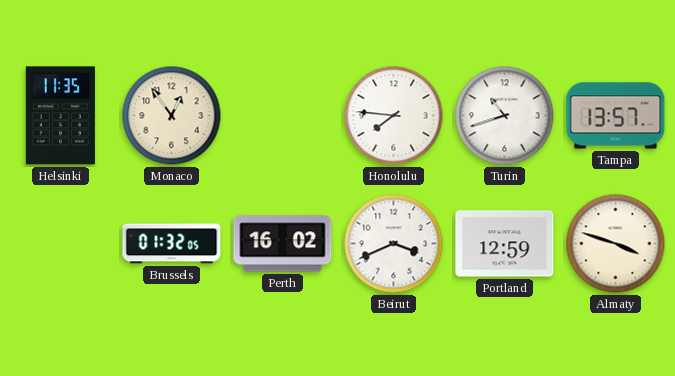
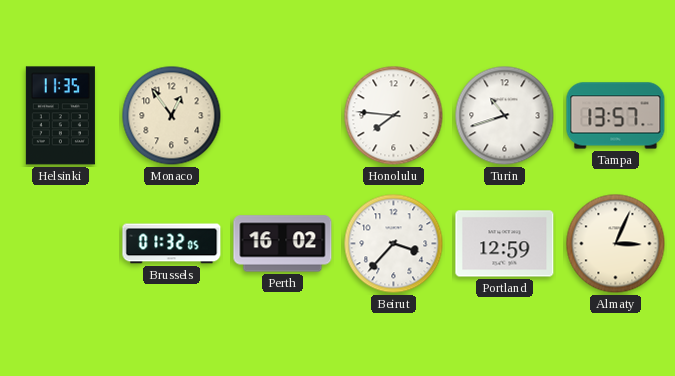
Beirut: 3:41 -> 3:37
Almaty: 3:48 -> 3:04
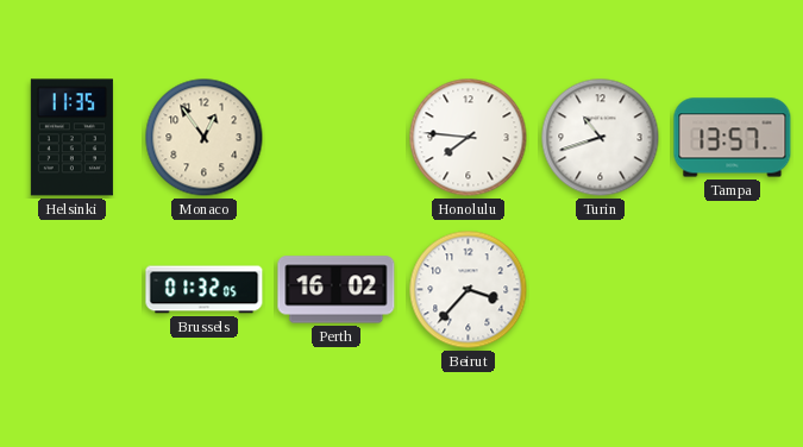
Portland: 12:59 -> none
Almaty: 3:04 -> none
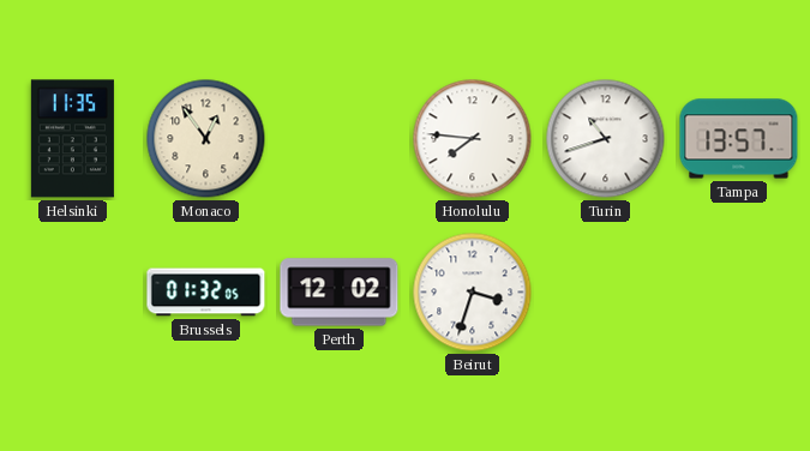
Perth: 16:02 -> 12:02
Beirut: 3:37 -> 3:33
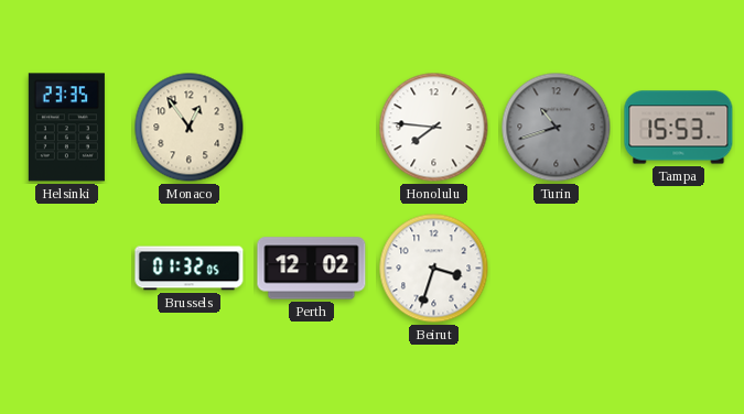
Helsinki: 11:35 -> 23:35
Turin dial: white -> grey
Tampa: 13:57 -> 15:53
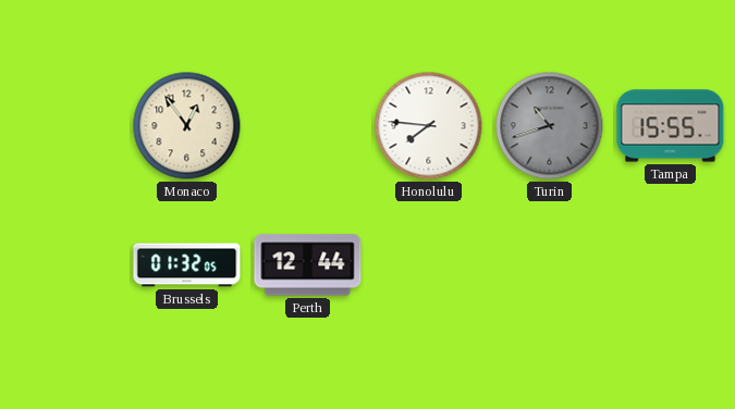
Helsinki: 23:35 -> none
Tampa: 15:53 -> 15:55
Perth: 12:02 -> 12:44
Beirut: 3:33 -> none
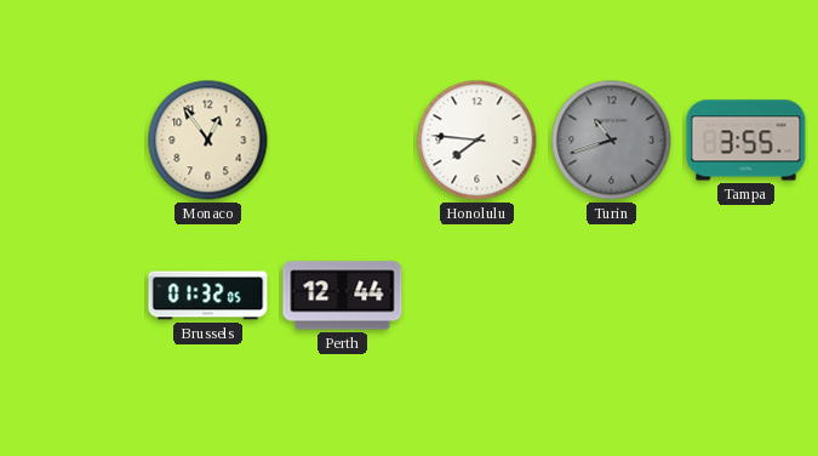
Tampa: 15:55 -> 3:55
